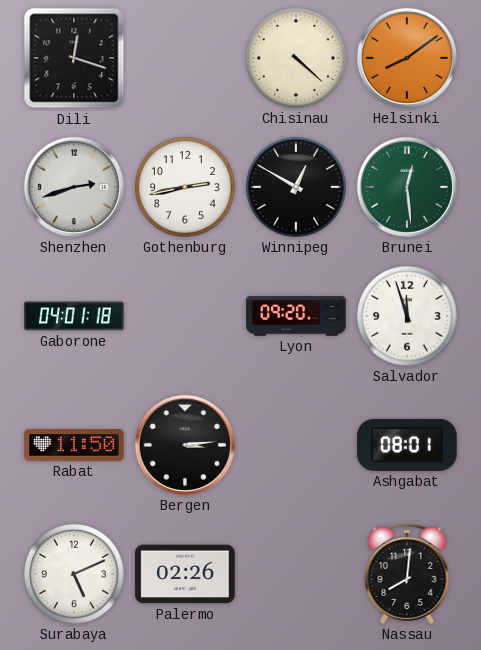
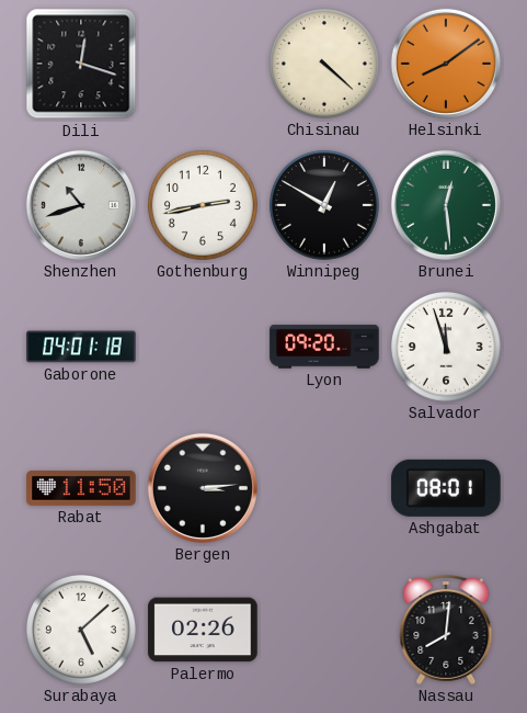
Shenzhen: 2:42 -> 10:42
Surabaya: 5:11 -> 5:08
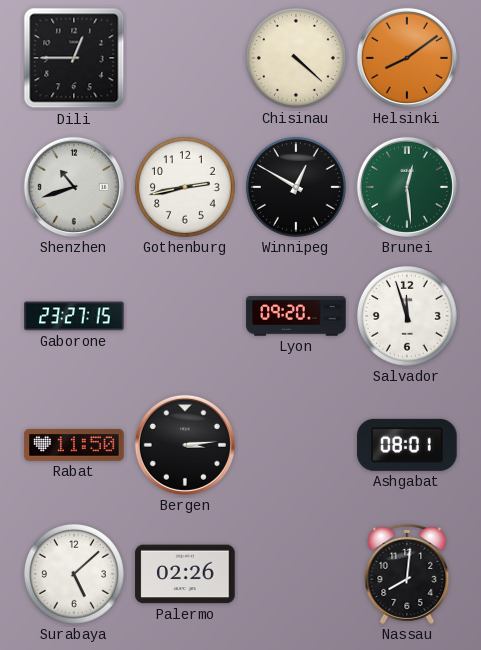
Dili: 12:18 -> 12:45
Gaborone: 04:01 -> 23:27
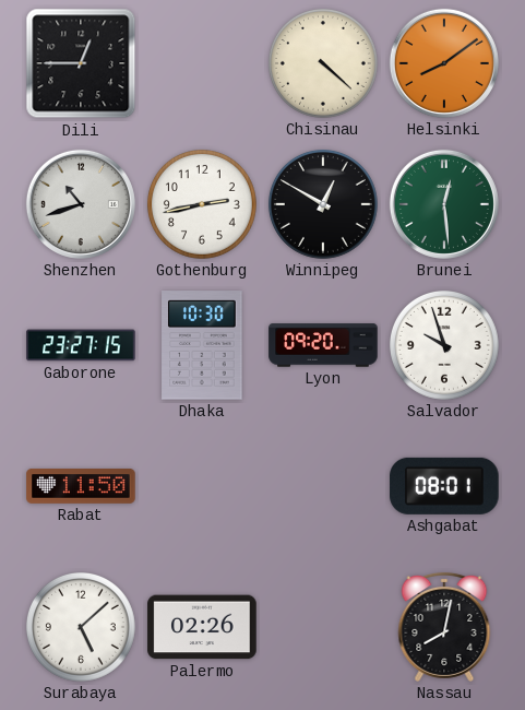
Dhaka: none -> 10:30
Salvador: 11:57 -> 9:57
Bergen: 3:14 -> none
Nassau: 8:01 -> 8:02
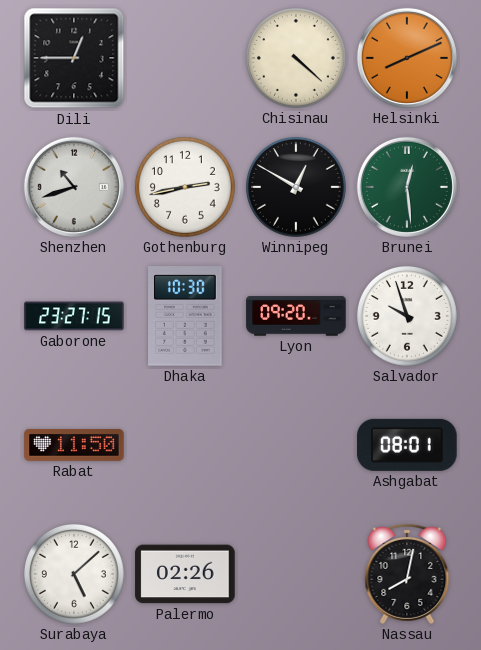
Helsinki: 8:09 -> 8:11
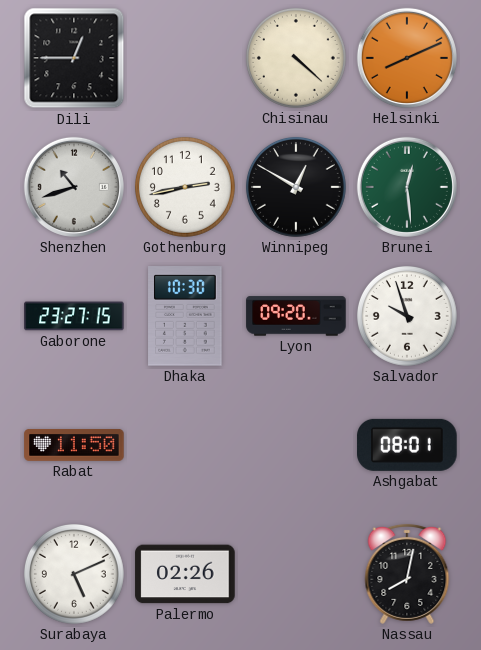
Surabaya: 5:08 -> 5:11
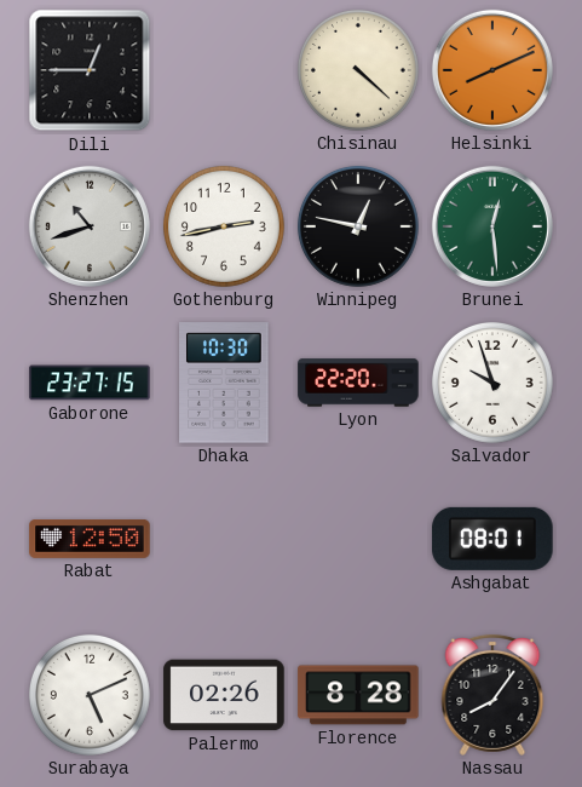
Winnipeg: 12:50 -> 12:47
Lyon: 09:20 -> 22:20
Rabat: 11:50 -> 12:50
Florence: none -> 8:28
Nassau: 8:02 -> 8:06
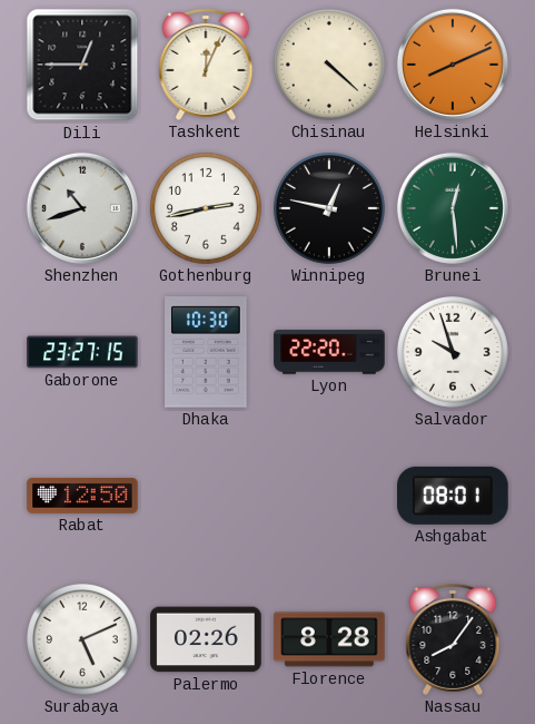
Tashkent: none -> 12:04
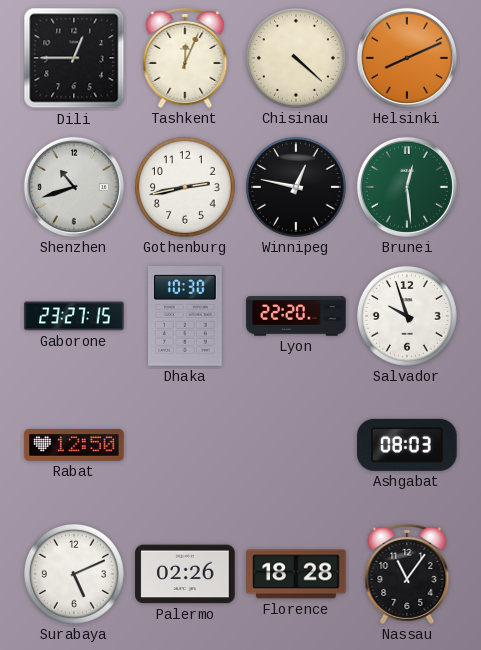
Ashgabat: 08:01 -> 08:03
Florence: 8:28 -> 18:28
Nassau: 8:06 -> 11:06
